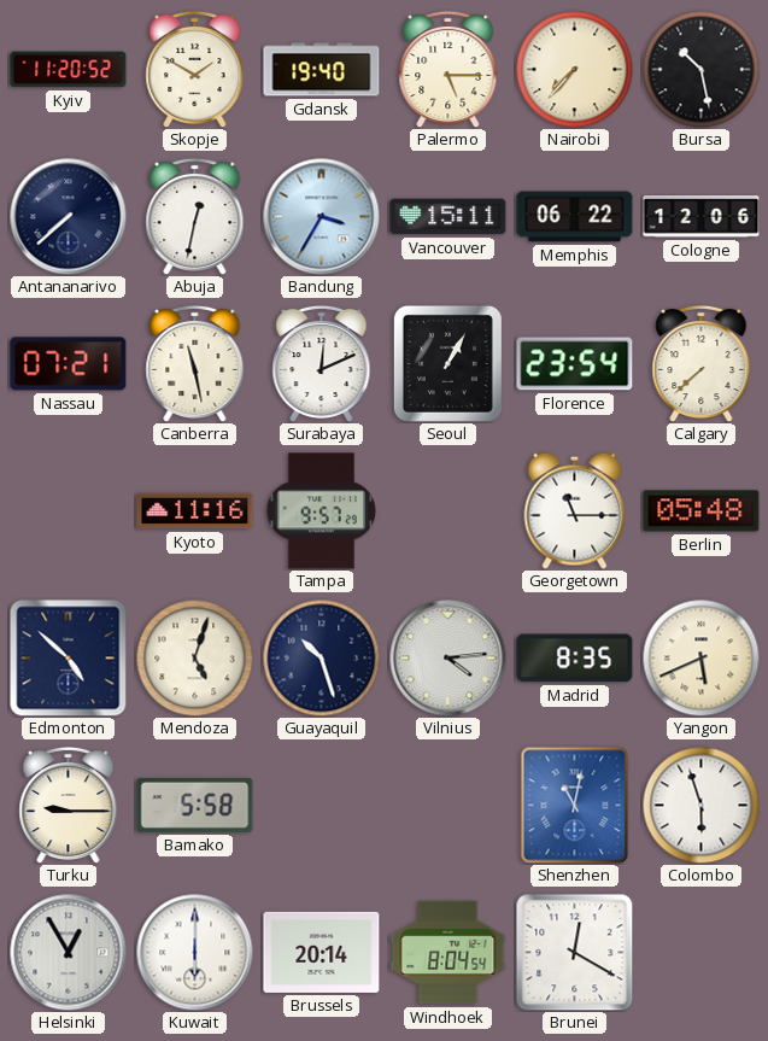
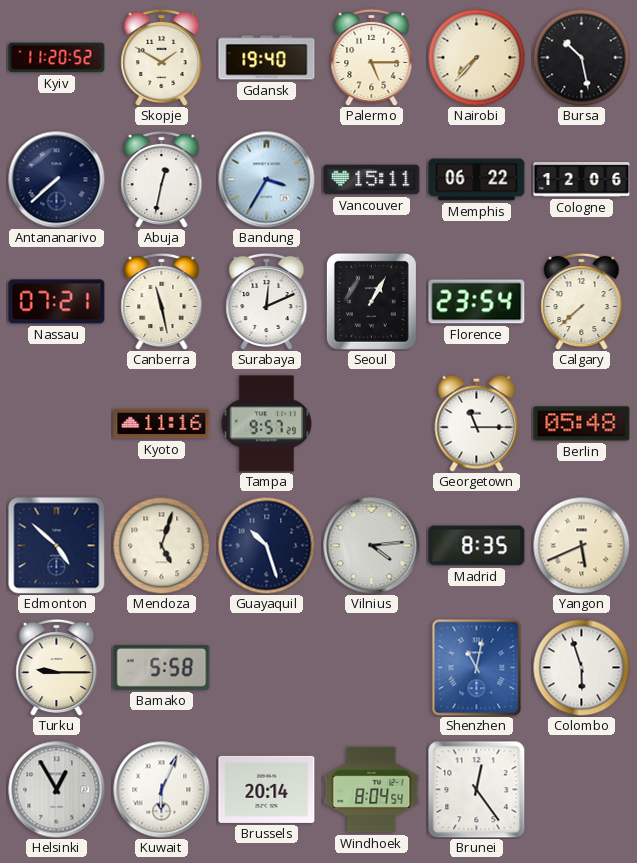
Kuwait: 6:00 -> 6:04
Brunei: 12:20 -> 12:24
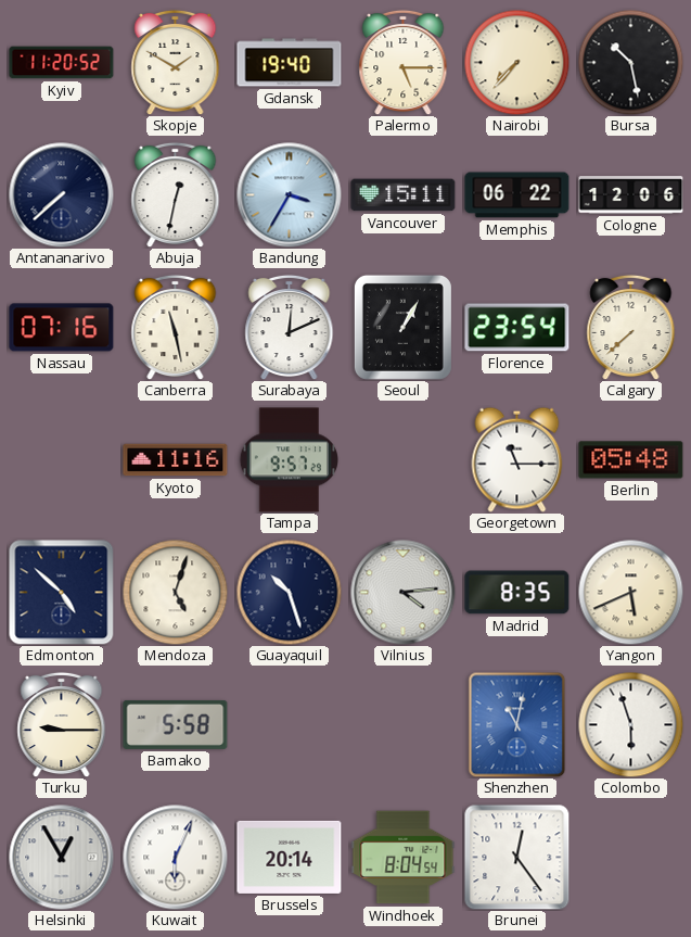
Nassau: 07:21 -> 07:16
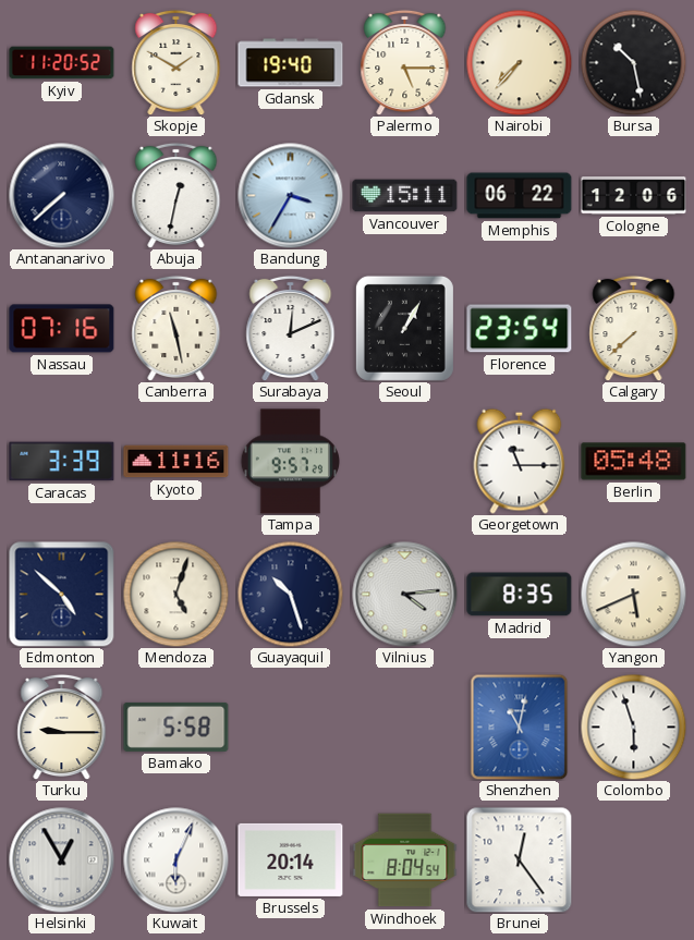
Caracas: none -> 3:39
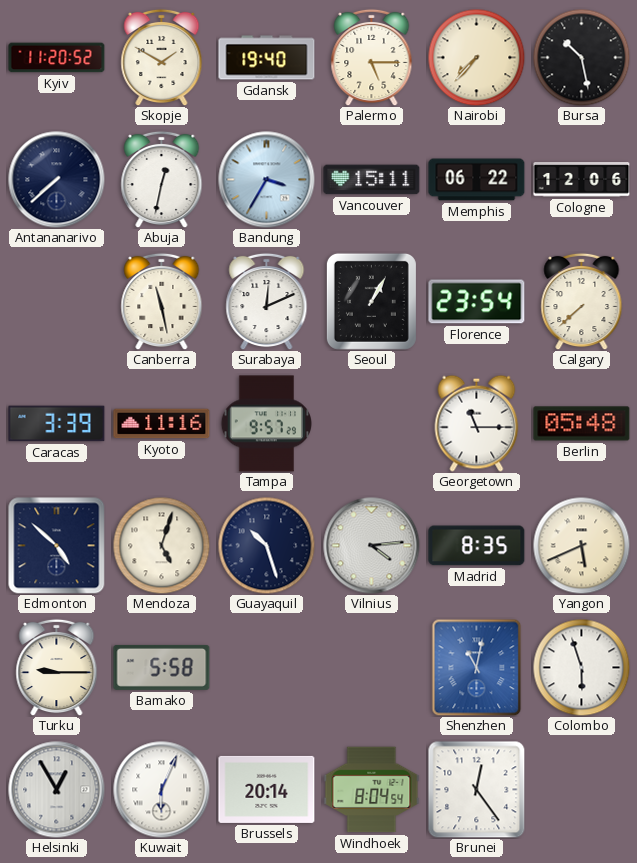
Nassau: 07:16 -> none
